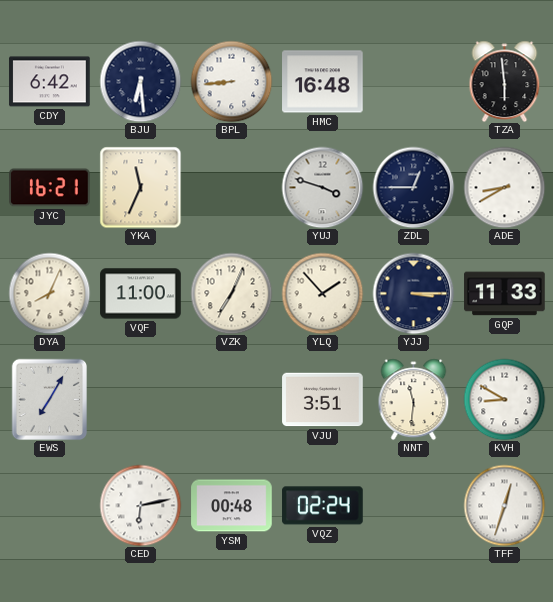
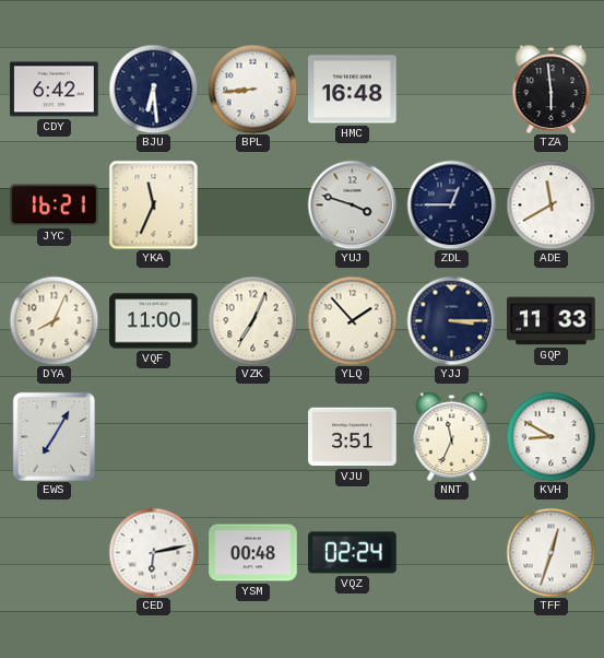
ADE: 8:40 -> 11:40
NNT: 11:31 -> 11:34
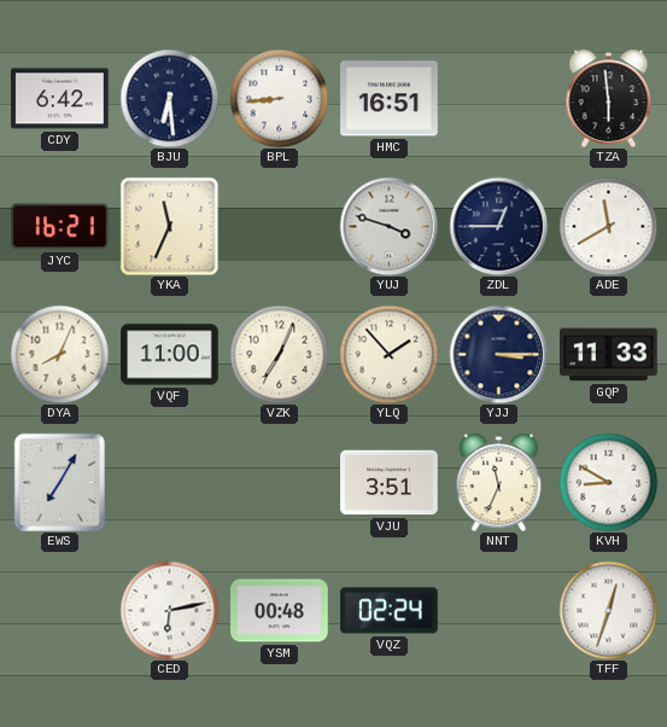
HMC: 16:48 -> 16:51
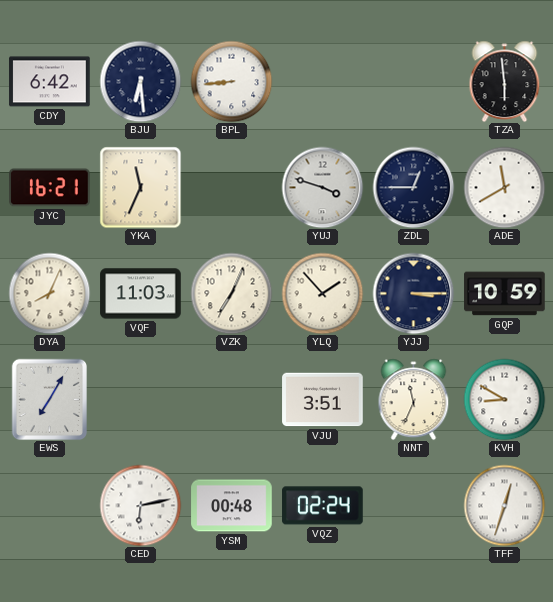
HMC: 16:51 -> none
VQF: 11:00 -> 11:03
GQP: 11:33 -> 10:59
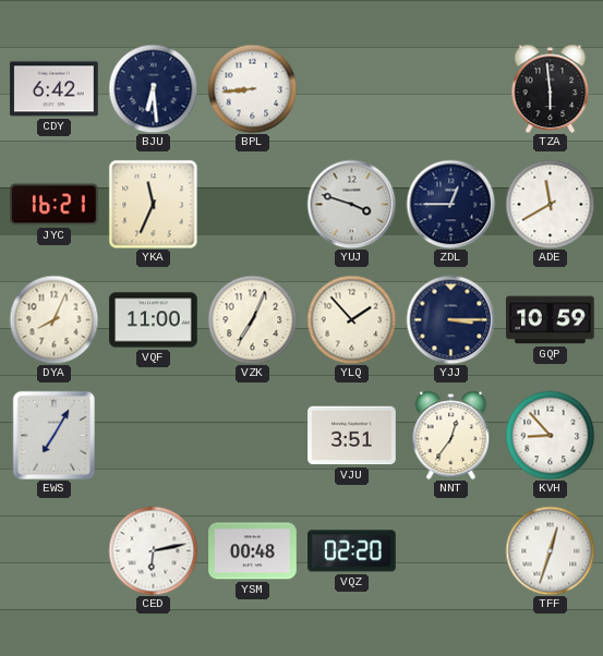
VQF: 11:03 -> 11:00
NNT: 11:34 -> 12:36
KVH: 8:50 -> 8:53
VQZ: 02:24 -> 02:20
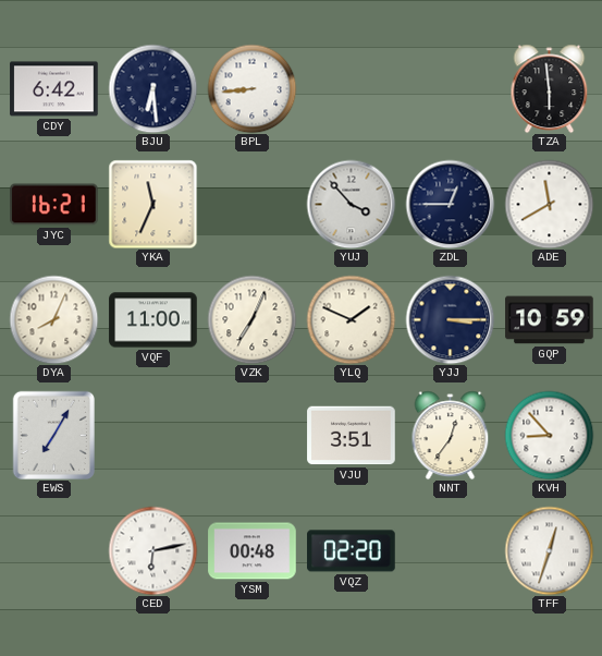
YUJ: 3:48 -> 3:53
YLQ: 1:53 -> 1:49
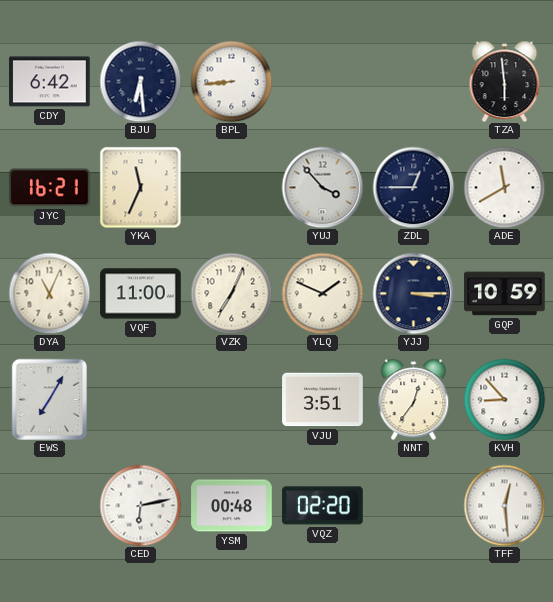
DYA: 8:04 -> 11:04
TFF: 12:33 -> 12:29
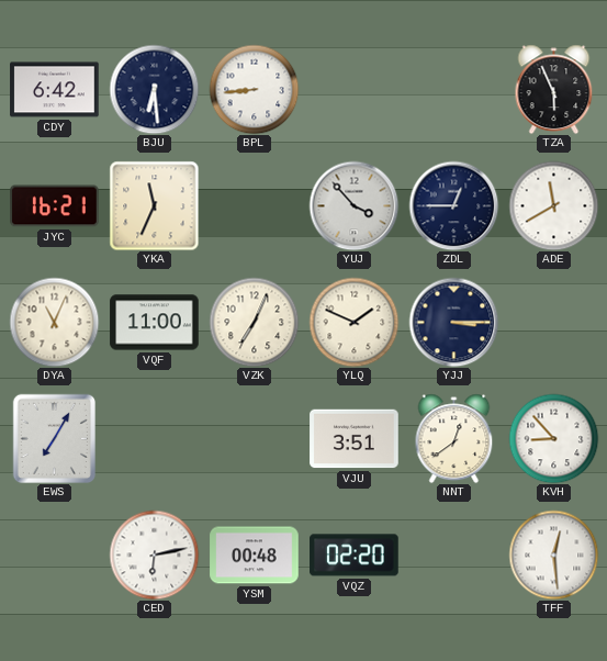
TZA: 5:59 -> 5:56
GQP: 10:59 -> none
NNT: 12:36 -> 12:39
